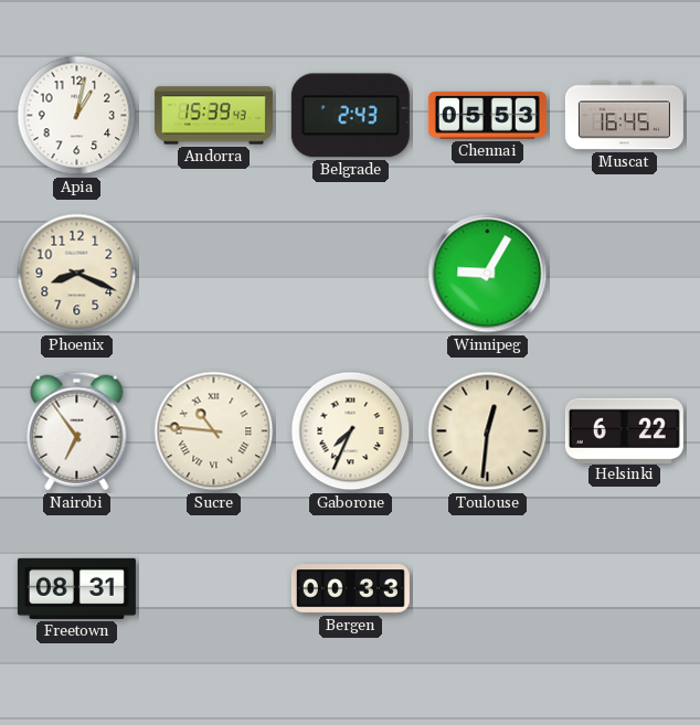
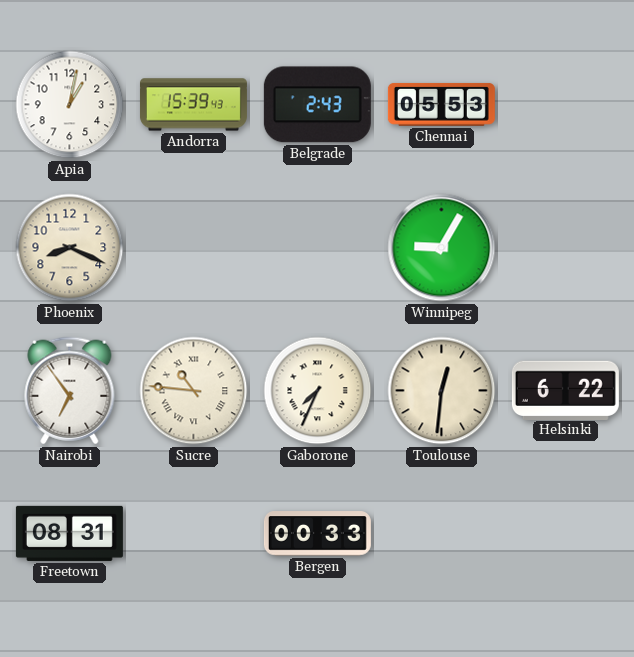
Muscat: 16:45 -> none
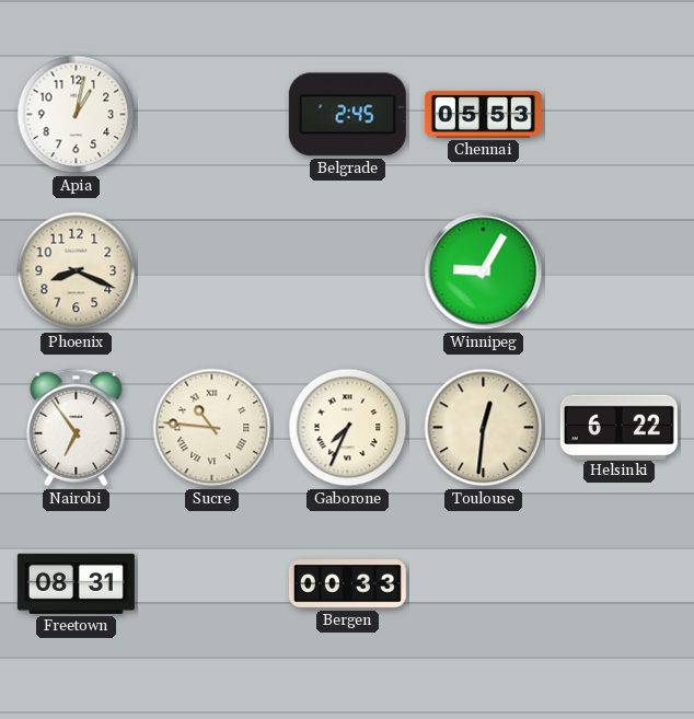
Andorra: 15:39 -> none
Belgrade: 2:43 -> 2:45
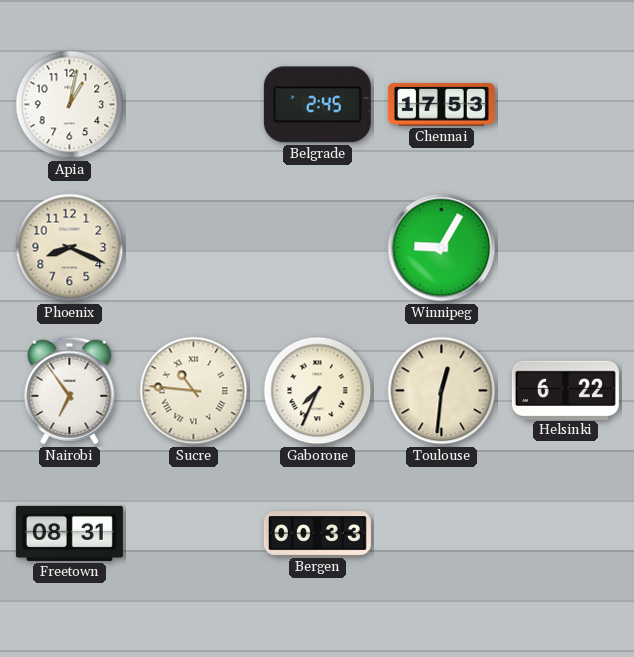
Chennai: 05:53 -> 17:53
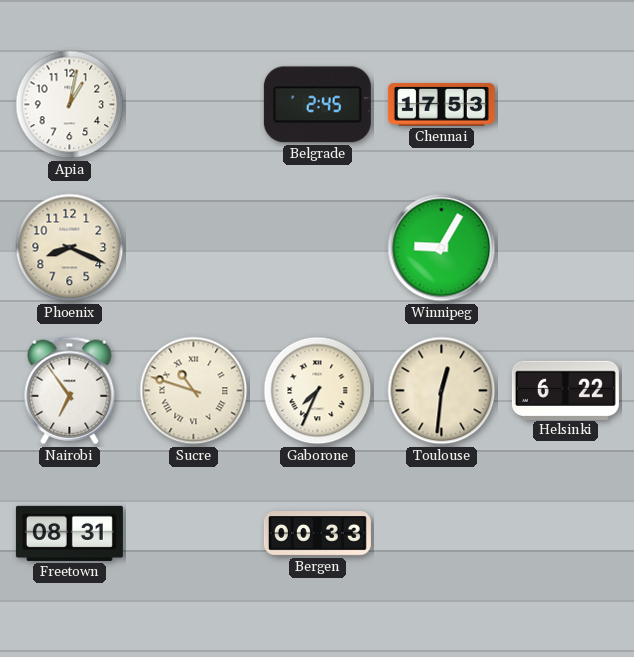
Sucre: 10:46 -> 10:48
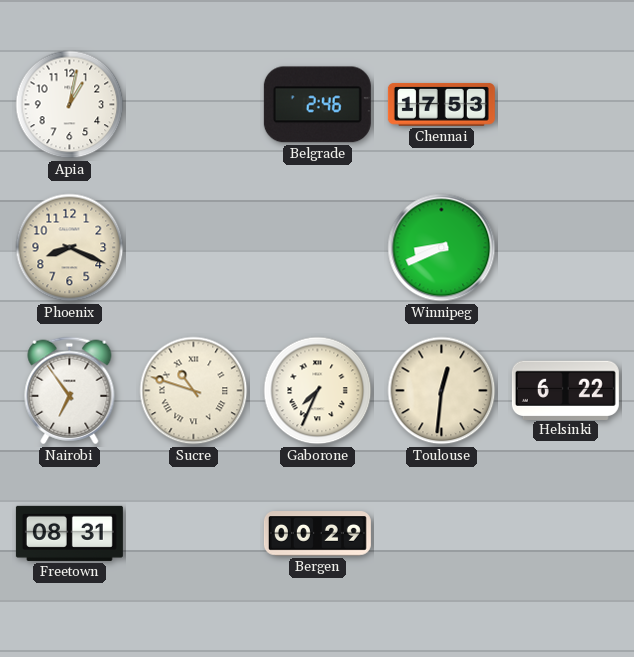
Belgrade: 2:45 -> 2:46
Winnipeg: 9:05 -> 8:41
Bergen: 00:33 -> 00:29
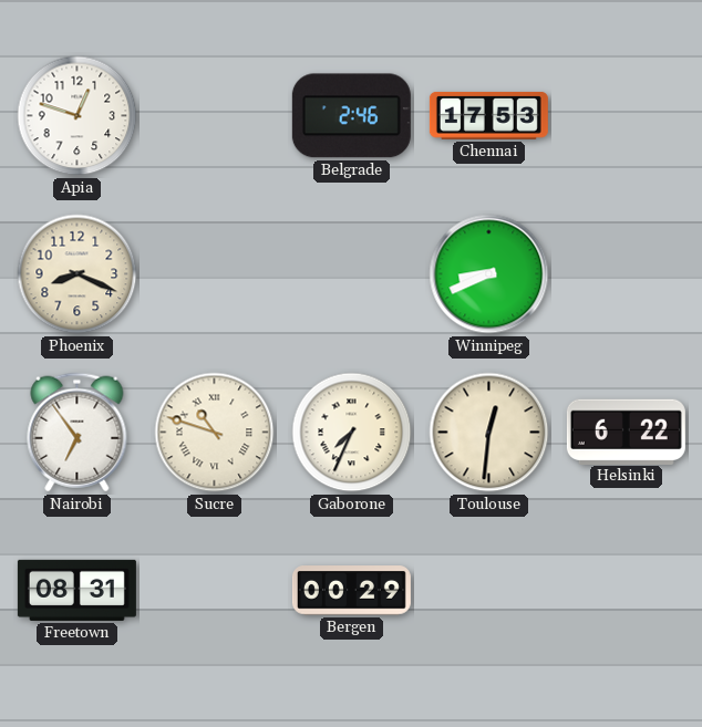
Apia: 1:02 -> 12:48
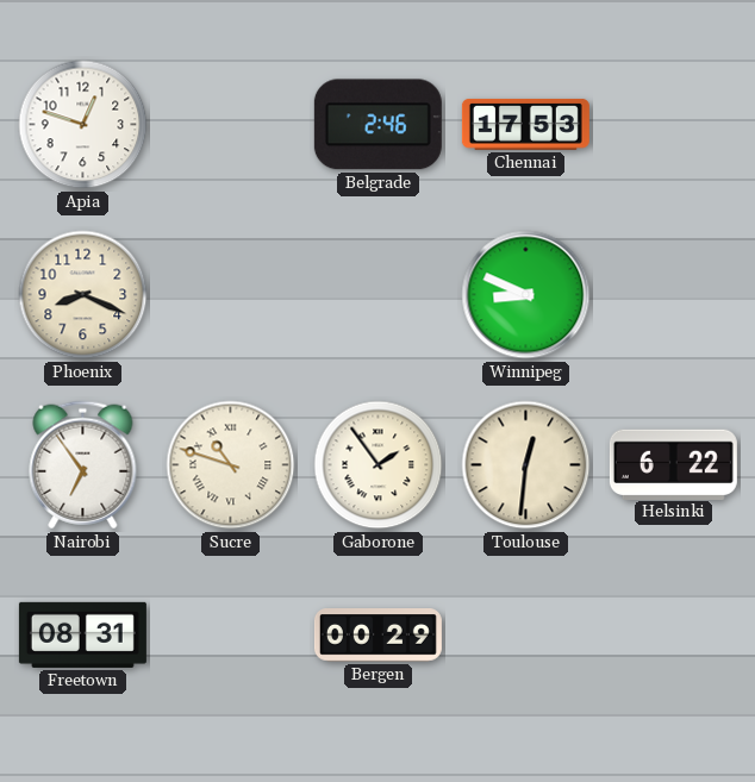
Winnipeg: 8:41 -> 8:49
Gaborone: 7:34 -> 1:54
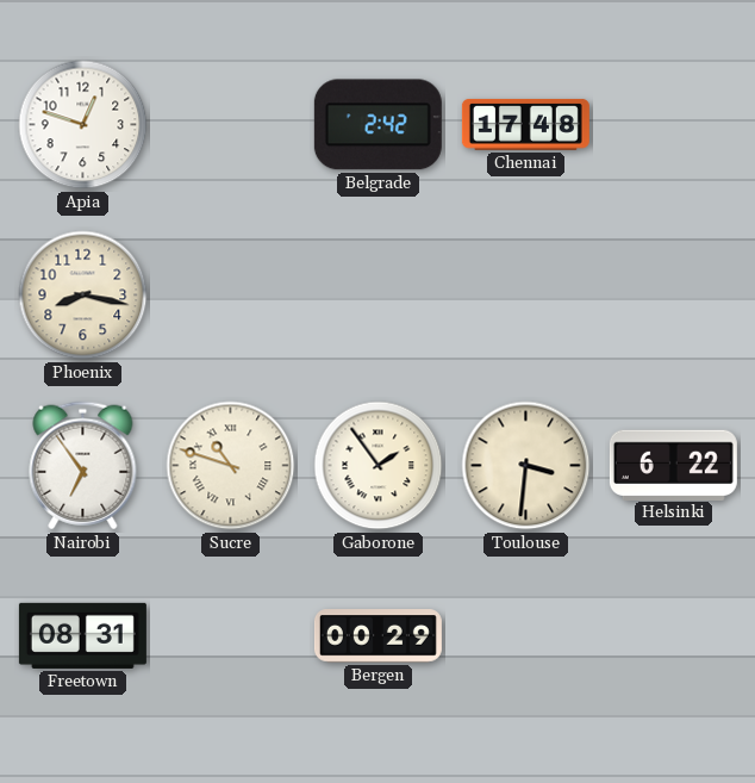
Belgrade: 2:46 -> 2:42
Chennai: 17:53 -> 17:48
Phoenix: 8:19 -> 8:17
Winnipeg: 8:49 -> none
Toulouse: 12:31 -> 3:31
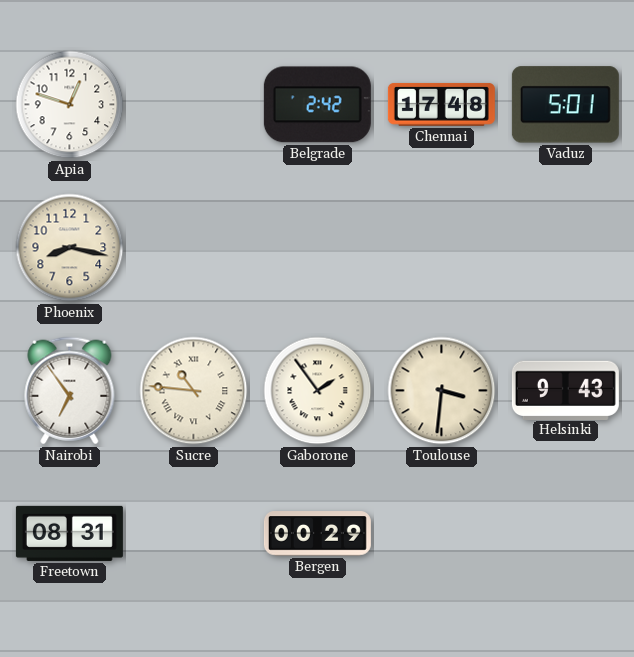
Vaduz: none -> 5:01
Sucre: 10:48 -> 10:46
Helsinki: 6:22 -> 9:43
